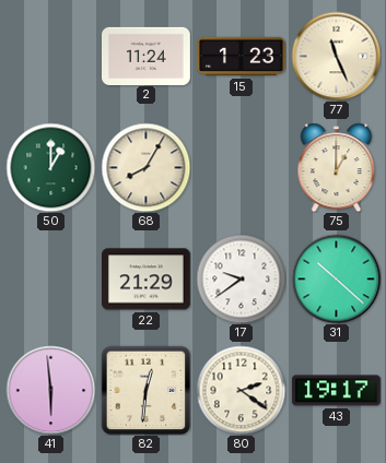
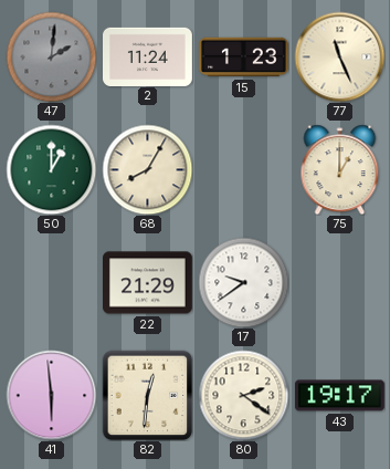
47: none -> 2:01
31: 10:22 -> none
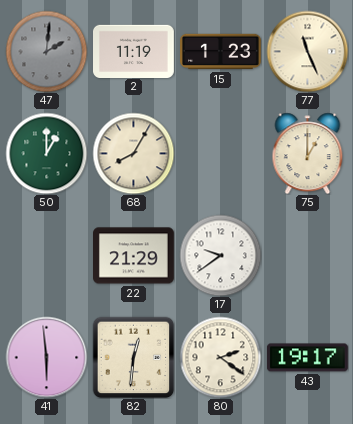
2: 11:24 -> 11:19
